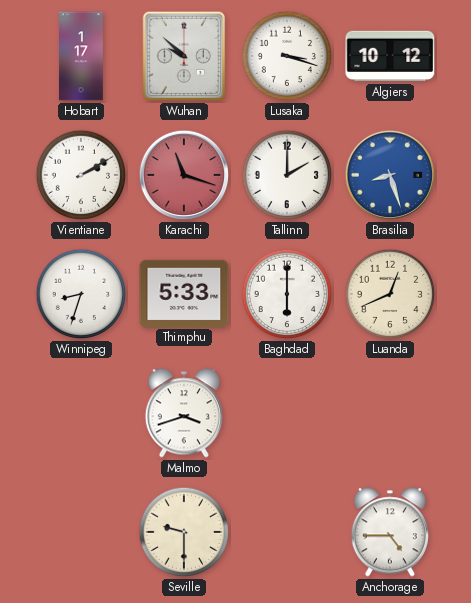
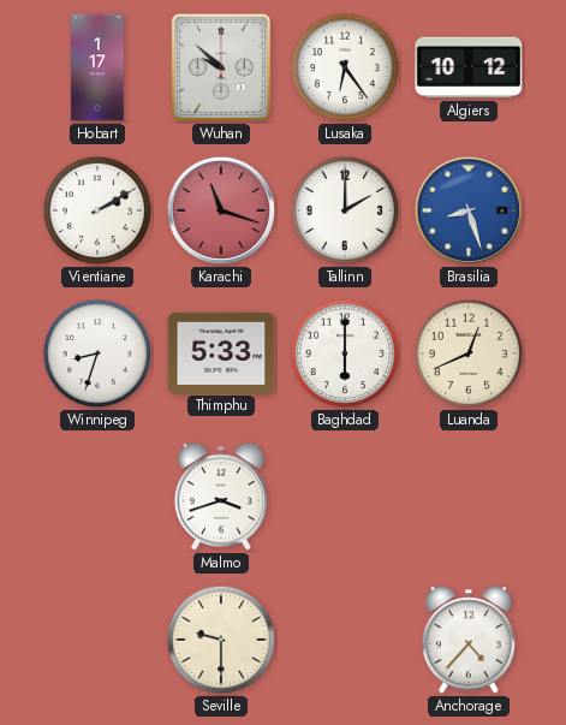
Lusaka: 3:18 -> 6:24
Anchorage: 4:45 -> 4:37
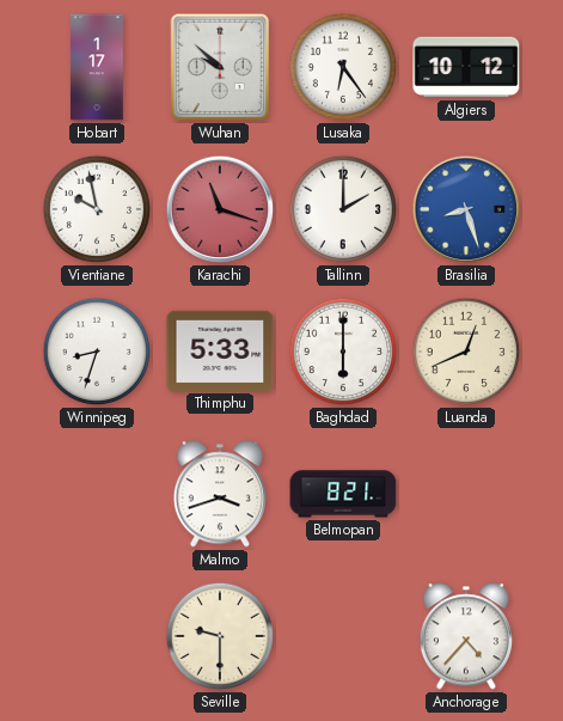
Vientiane: 2:10 -> 9:58
Belmopan: none -> 8:21
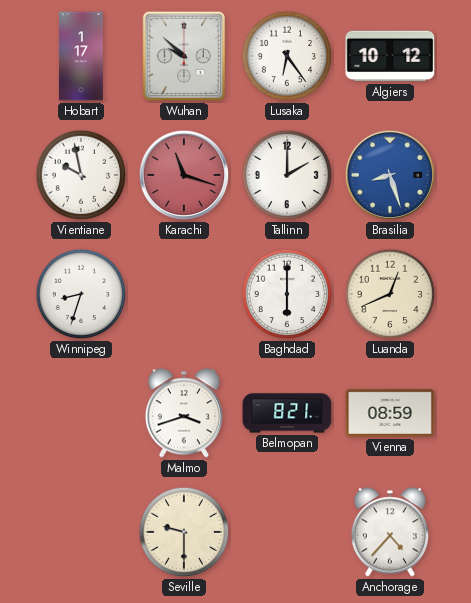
Thimphu: 5:33 -> none
Vienna: none -> 08:59
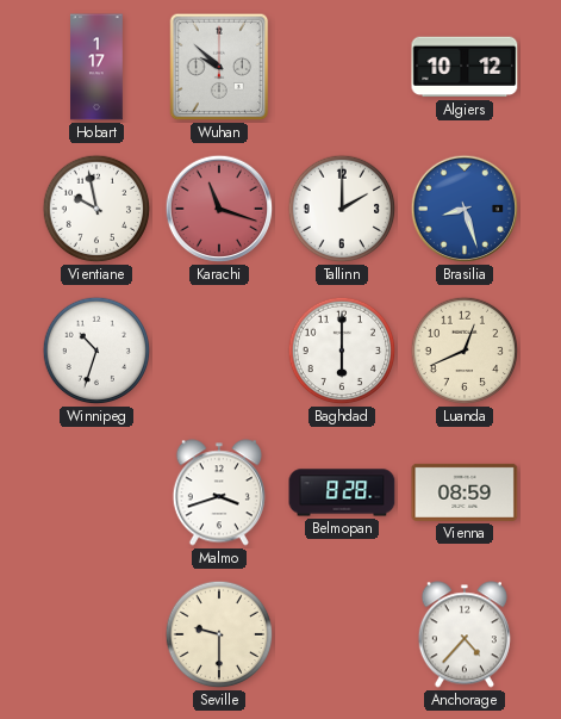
Lusaka: 6:24 -> none
Winnipeg: 8:33 -> 10:33
Belmopan: 8:21 -> 8:28
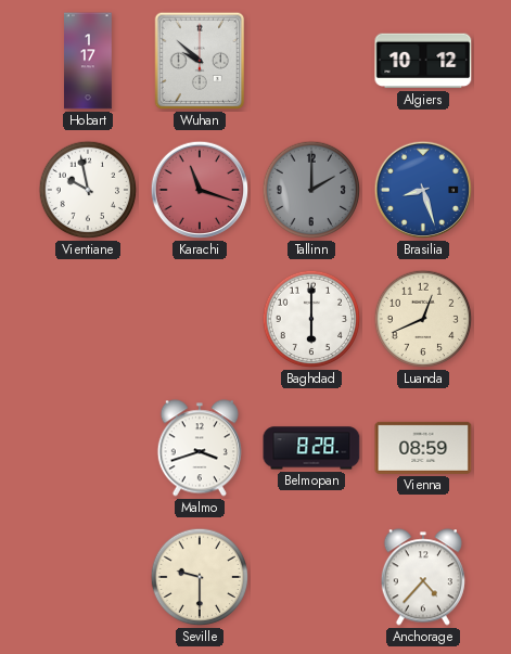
Tallinn dial: white -> grey
Winnipeg: 10:33 -> none
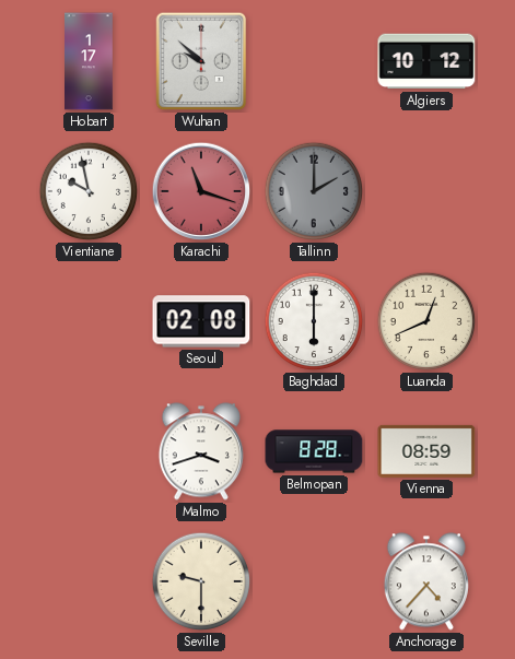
Brasilia: 8:27 -> none
Seoul: none -> 02:08
